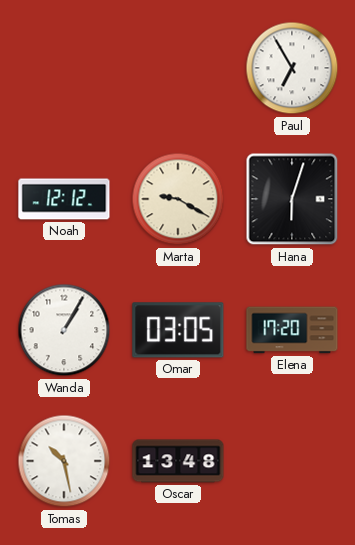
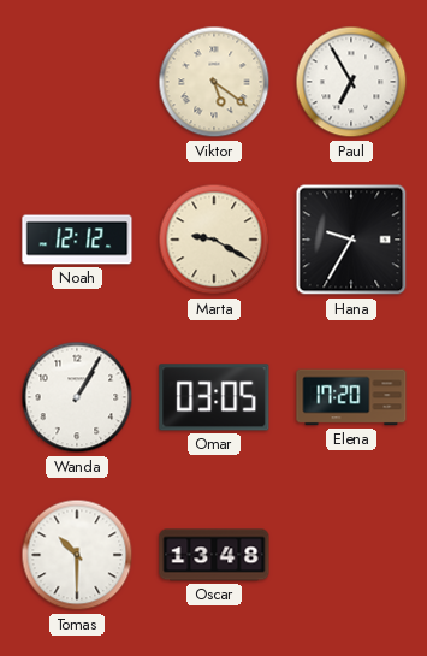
Viktor: none -> 5:21
Hana: 6:03 -> 9:35
Tomas: 10:28 -> 10:30
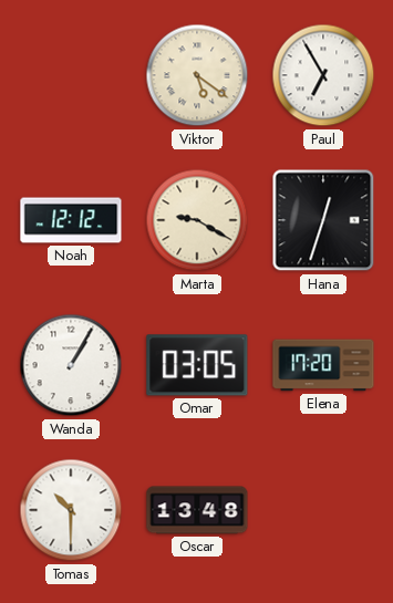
Hana: 9:35 -> 12:33
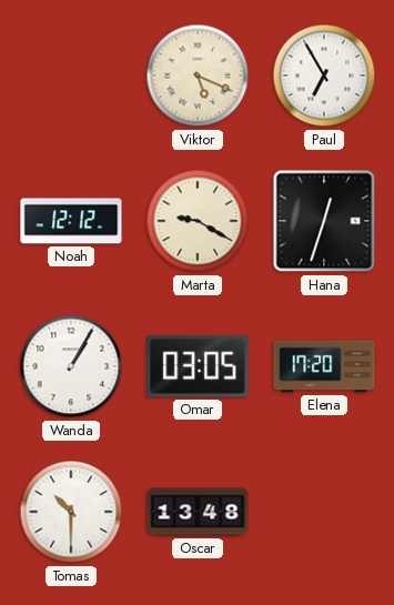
Viktor: 5:21 -> 5:19
